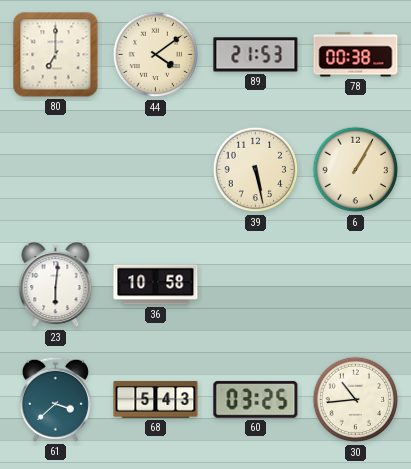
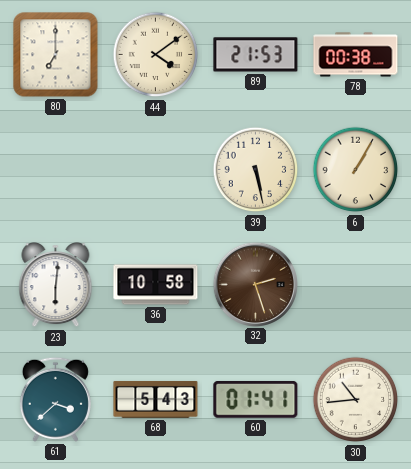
32: none -> 2:27
60: 03:25 -> 01:41
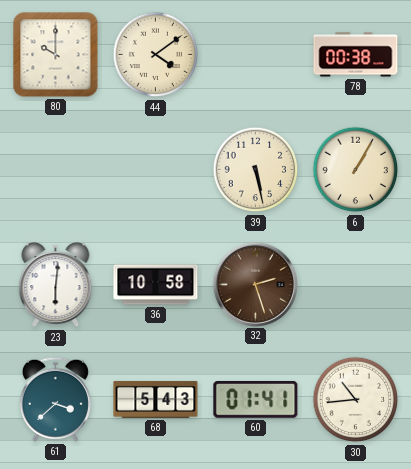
80: 7:00 -> 10:00
89: 21:53 -> none
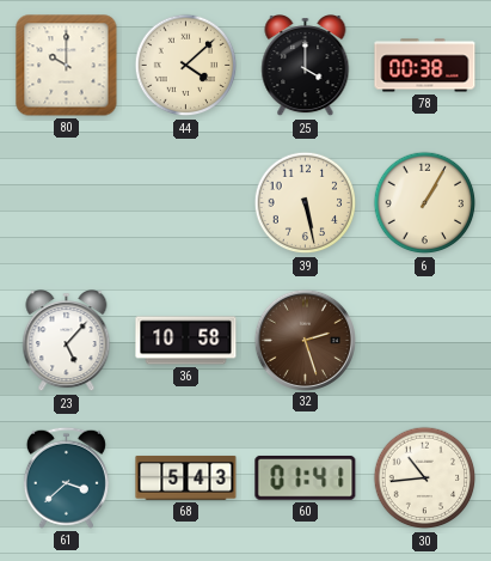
44: 4:09 -> 4:08
25: none -> 4:00
23: 6:01 -> 5:07
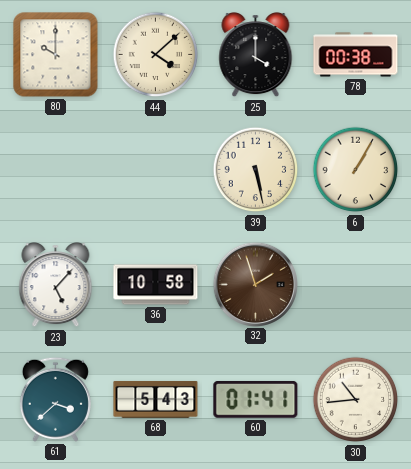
32: 2:27 -> 1:57
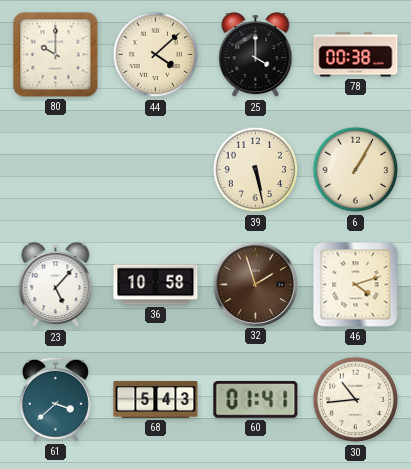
46: none -> 4:12
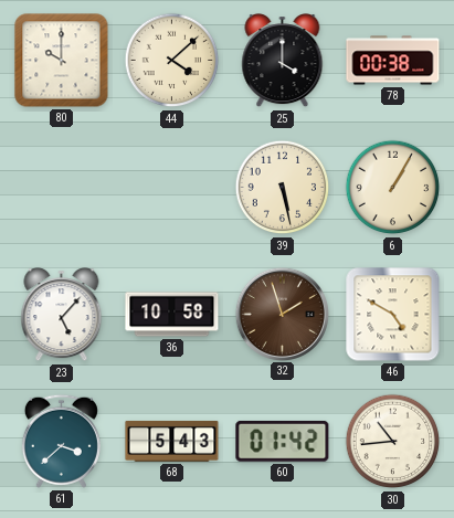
46: 4:12 -> 4:50
60: 01:41 -> 01:42
